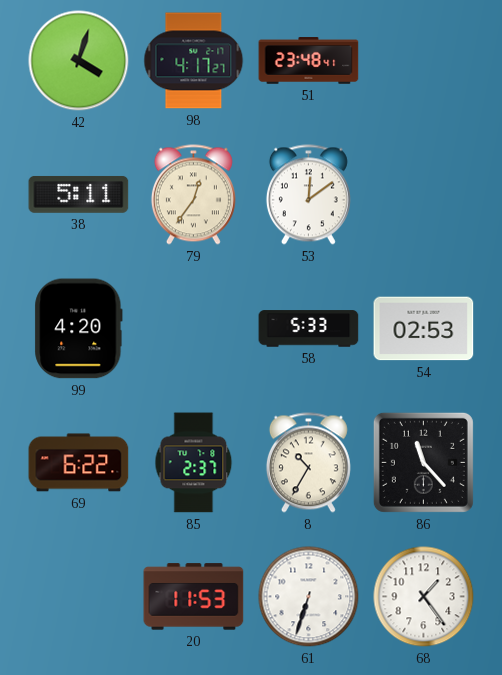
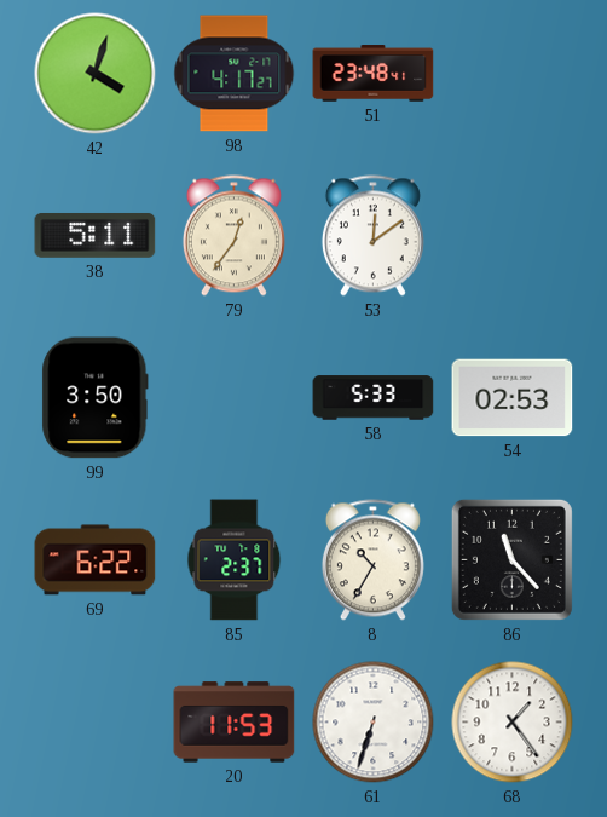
99: 4:20 -> 3:50
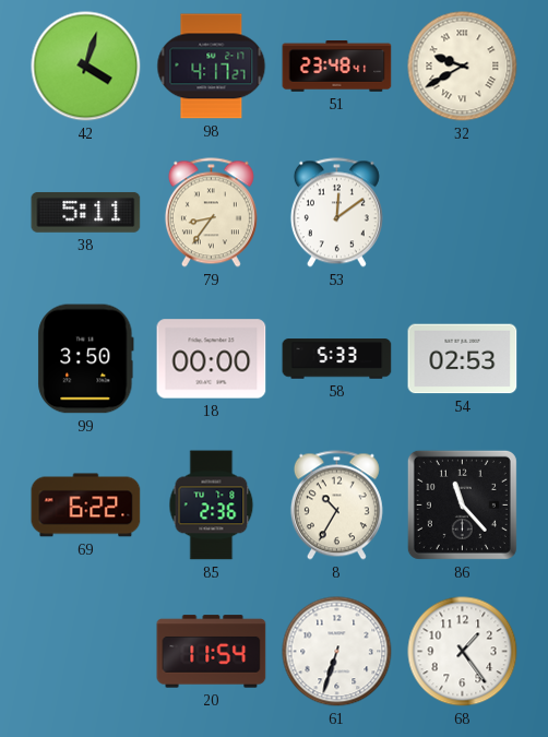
32: none -> 9:40
79: 12:36 -> 8:36
18: none -> 00:00
85: 2:37 -> 2:36
20: 11:53 -> 11:54
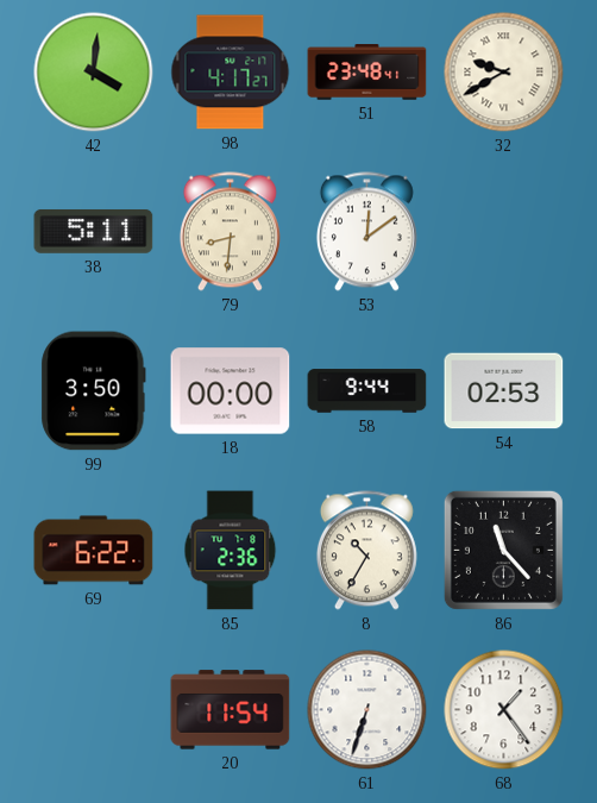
42: 4:03 -> 4:01
79: 8:36 -> 8:31
58: 5:33 -> 9:44
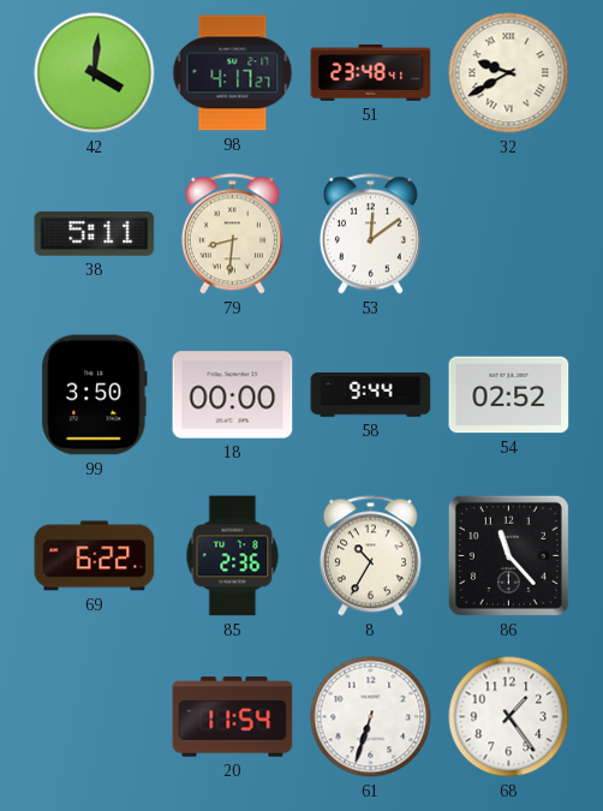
54: 02:53 -> 02:52
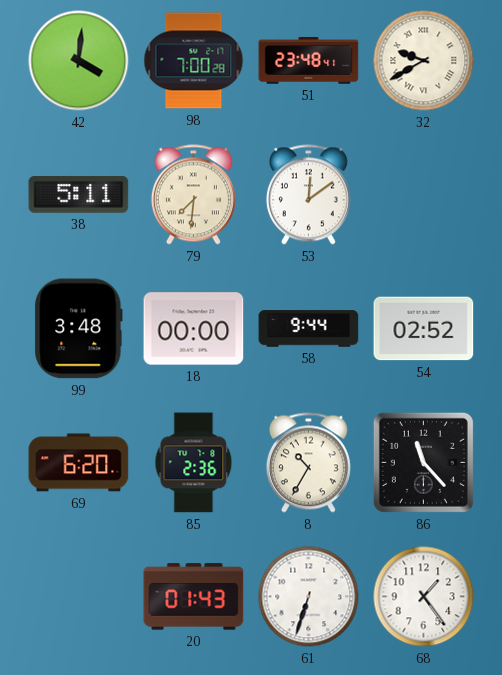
98: 4:17 -> 7:00
79: 8:31 -> 7:31
99: 3:50 -> 3:48
69: 6:22 -> 6:20
20: 11:54 -> 01:43
